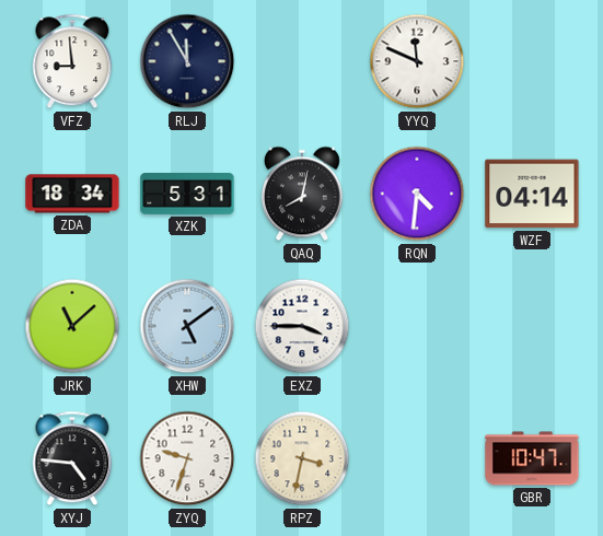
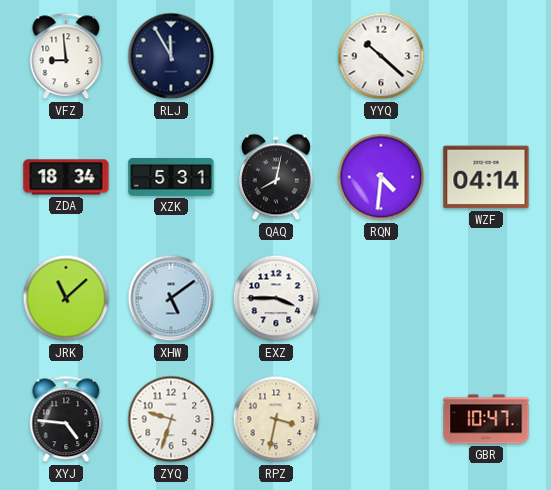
YYQ: 11:49 -> 10:22
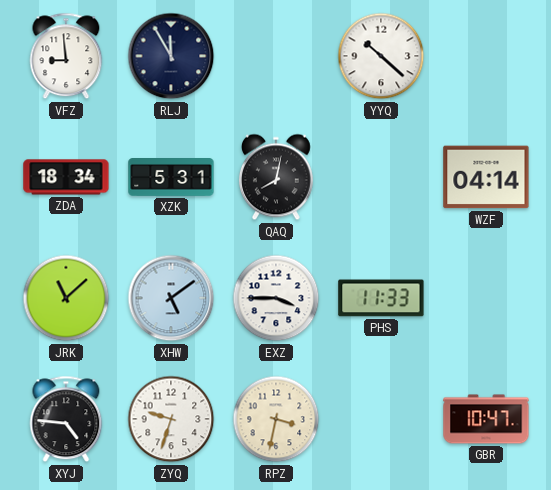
RQN: 4:31 -> none
PHS: none -> 11:33
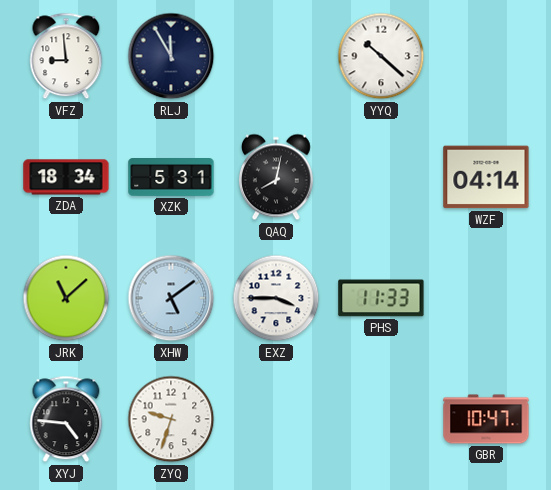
RPZ: 3:32 -> none
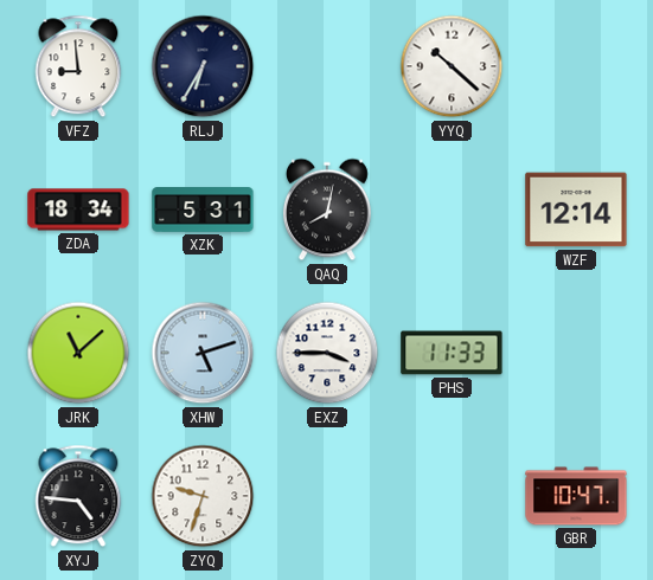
RLJ: 11:55 -> 6:35
WZF: 04:14 -> 12:14
XHW: 5:09 -> 5:12
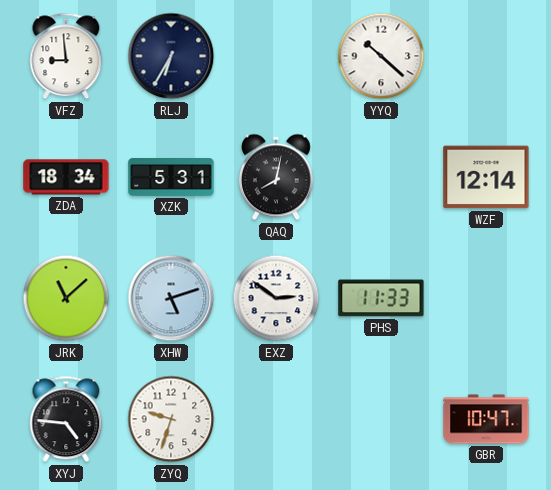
EXZ: 3:45 -> 2:51
